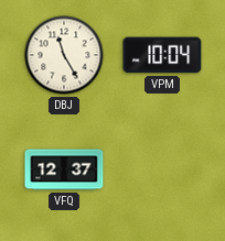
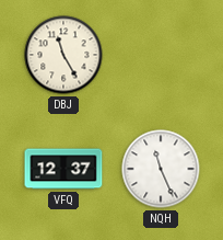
VPM: 10:04 -> none
NQH: none -> 11:26
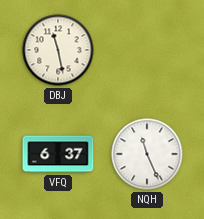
DBJ: 11:25 -> 11:28
VFQ: 12:37 -> 6:37
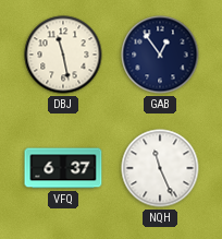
GAB: none -> 12:54
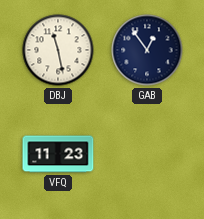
VFQ: 6:37 -> 11:23
NQH: 11:26 -> none
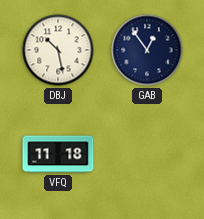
DBJ: 11:28 -> 10:28
VFQ: 11:23 -> 11:18
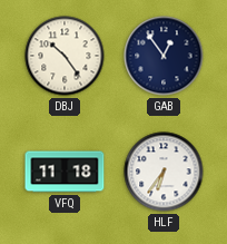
DBJ: 10:28 -> 10:24
HLF: none -> 6:36
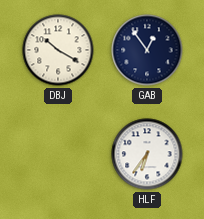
DBJ: 10:24 -> 10:20
VFQ: 11:18 -> none
